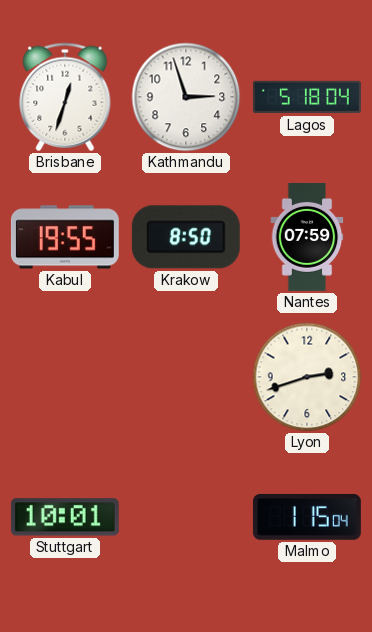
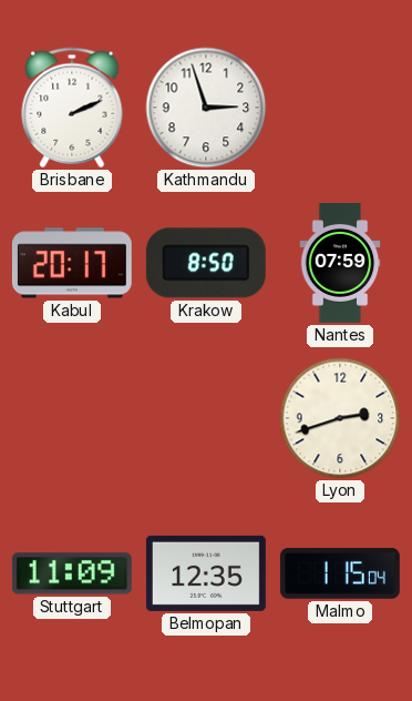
Brisbane: 12:33 -> 2:11
Lagos: 5:18 -> none
Kabul: 19:55 -> 20:17
Stuttgart: 10:01 -> 11:09
Belmopan: none -> 12:35
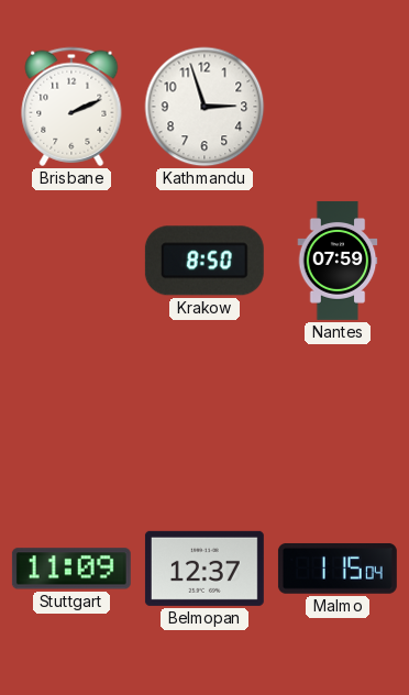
Kabul: 20:17 -> none
Lyon: 2:42 -> none
Belmopan: 12:35 -> 12:37
